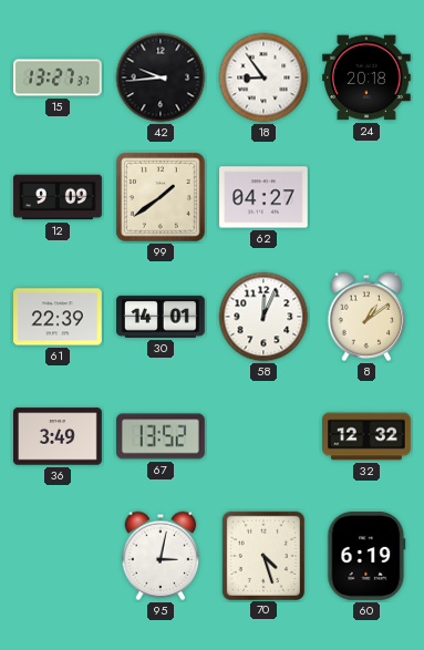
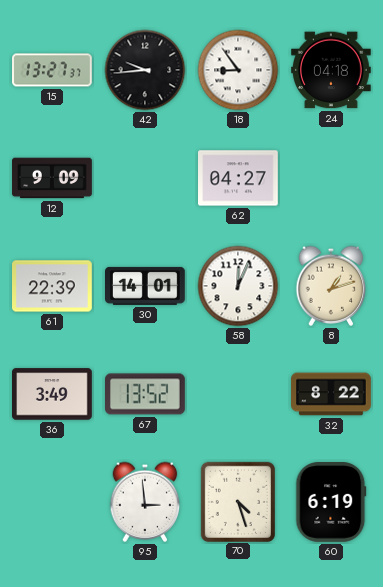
24: 20:18 -> 04:18
99: 1:39 -> none
8: 1:09 -> 1:12
32: 12:32 -> 8:22
95: 3:02 -> 2:59
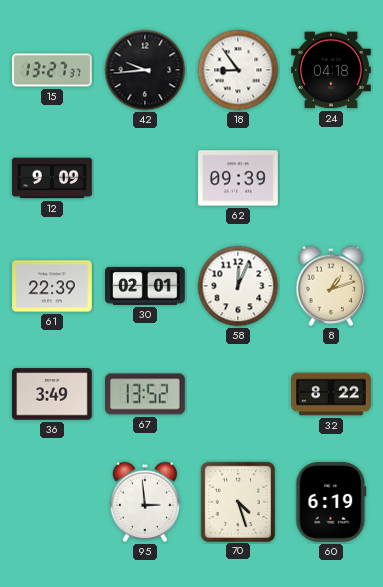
62: 04:27 -> 09:39
30: 14:01 -> 02:01
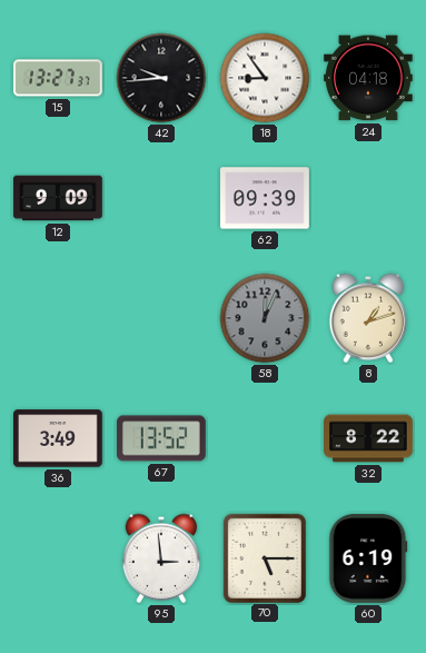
61: 22:39 -> none
30: 02:01 -> none
58 dial: white -> grey
70: 4:27 -> 5:15
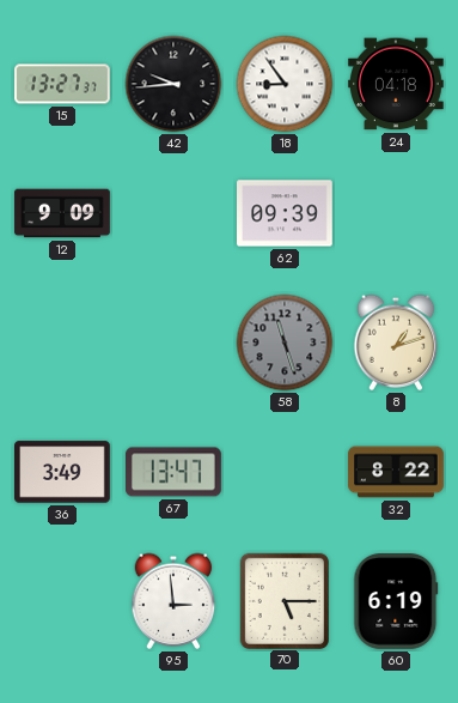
58: 12:04 -> 11:27
67: 13:52 -> 13:47
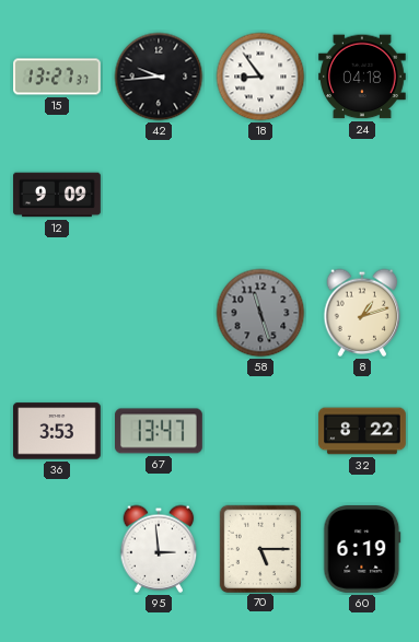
62: 09:39 -> none
36: 3:49 -> 3:53
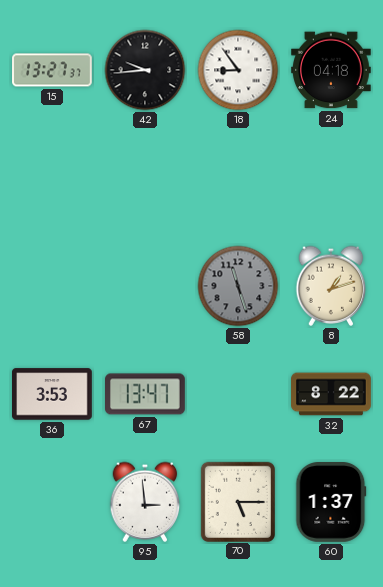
12: 9:09 -> none
60: 6:19 -> 1:37
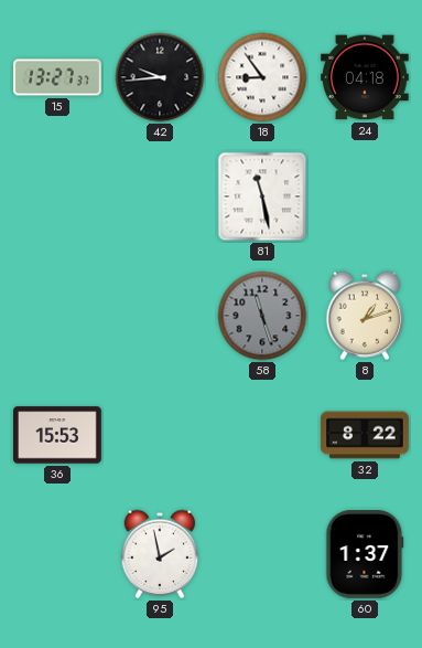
81: none -> 11:28
36: 3:53 -> 15:53
67: 13:47 -> none
95: 2:59 -> 1:58
70: 5:15 -> none
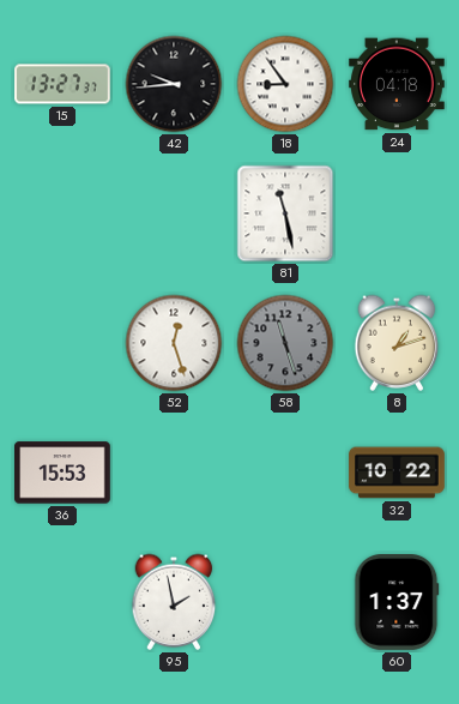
52: none -> 12:27
32: 8:22 -> 10:22
